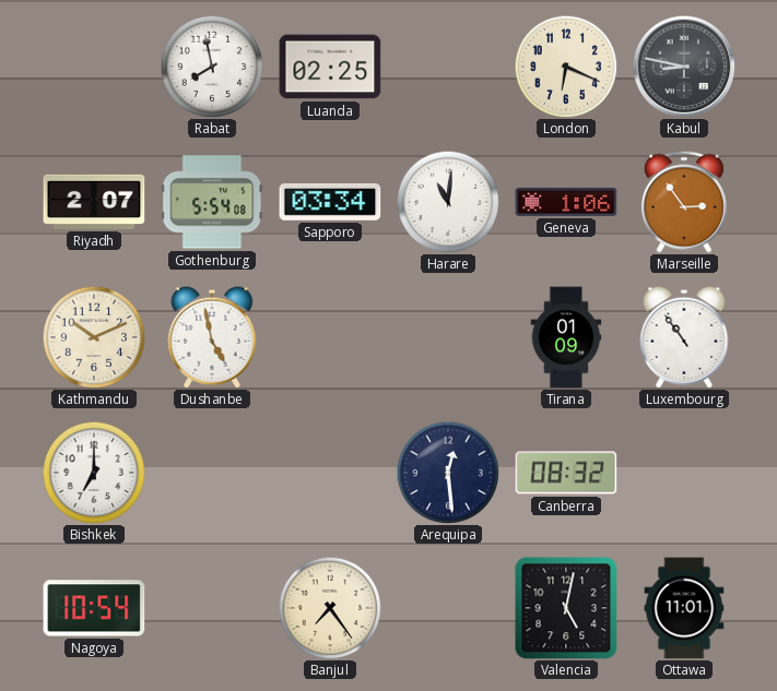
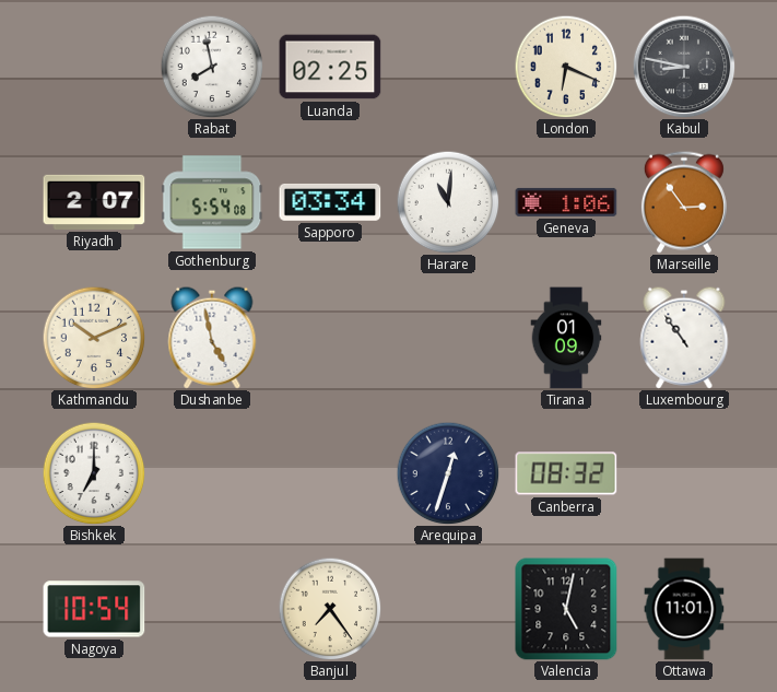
Arequipa: 12:29 -> 12:33
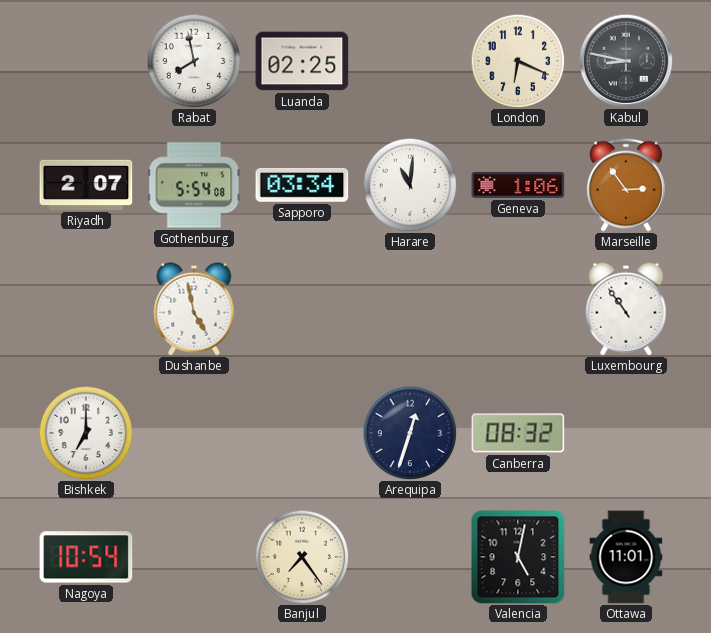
Kathmandu: 10:11 -> none
Tirana: 01:09 -> none
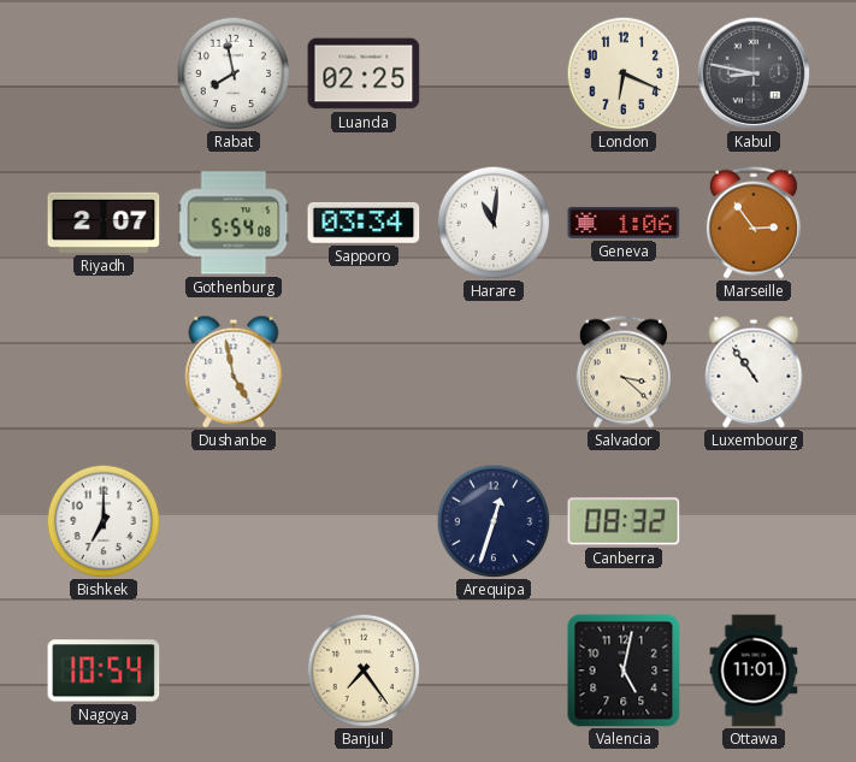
Salvador: none -> 3:22
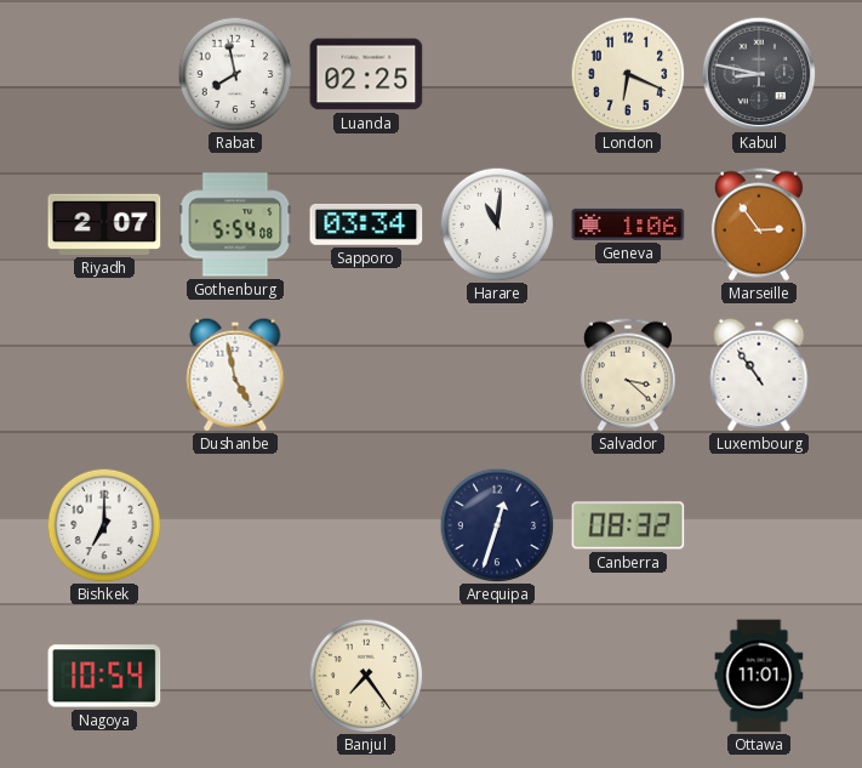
Valencia: 5:02 -> none
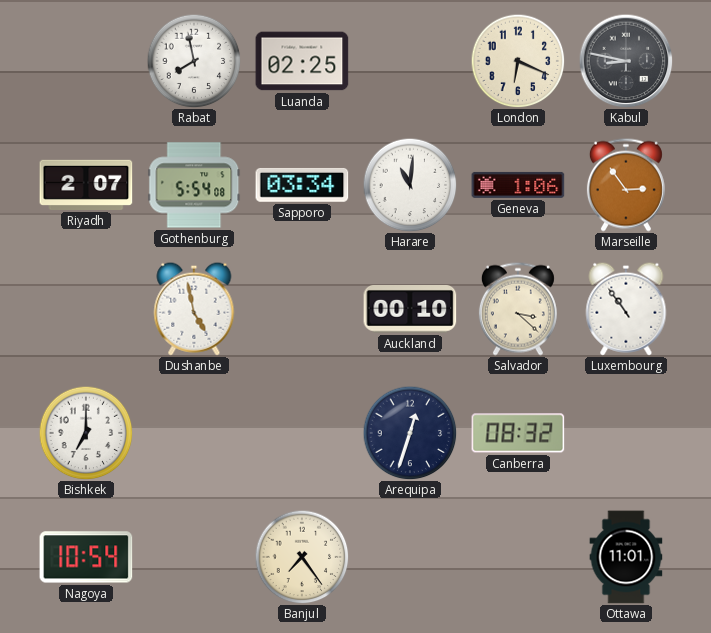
Auckland: none -> 00:10
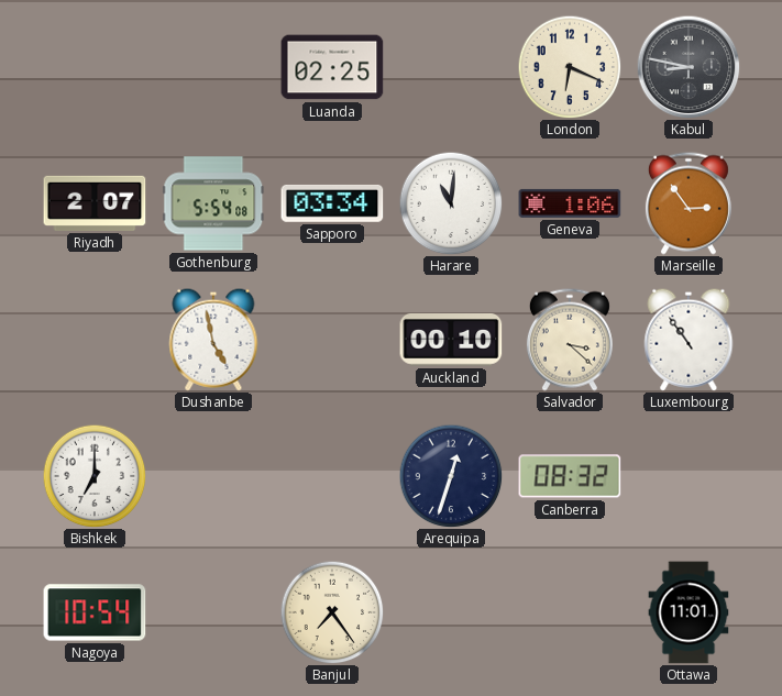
Rabat: 7:58 -> none
